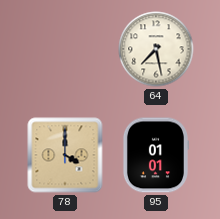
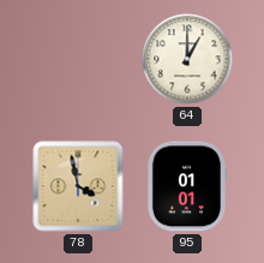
64: 7:28 -> 1:00
78: 4:00 -> 3:58
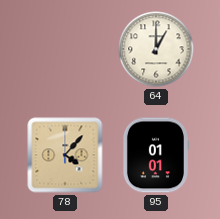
78: 3:58 -> 4:07
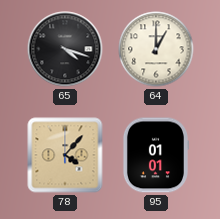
65: none -> 4:18
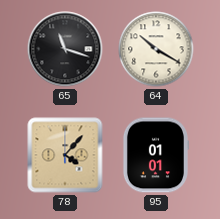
65: 4:18 -> 11:18
64: 1:00 -> 10:20
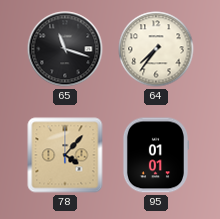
64: 10:20 -> 7:36
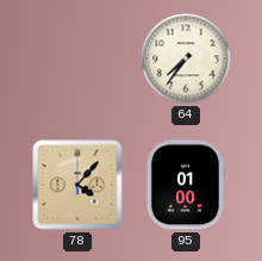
65: 11:18 -> none
95: 01:01 -> 01:00
